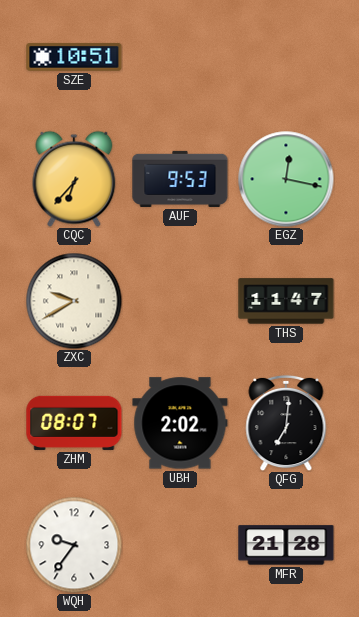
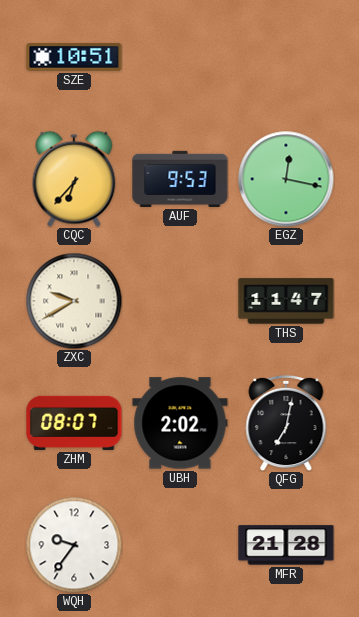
QFG: 7:01 -> 7:02
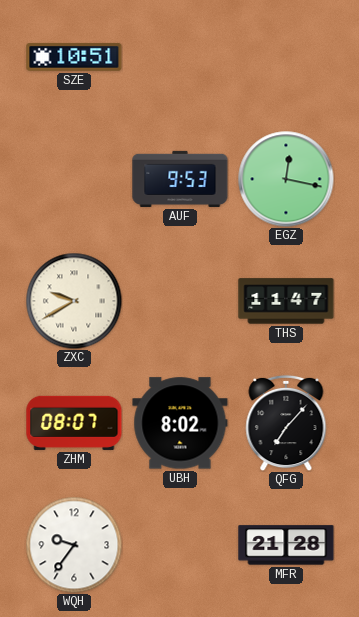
CQC: 6:37 -> none
UBH: 2:02 -> 8:02
QFG: 7:02 -> 7:07
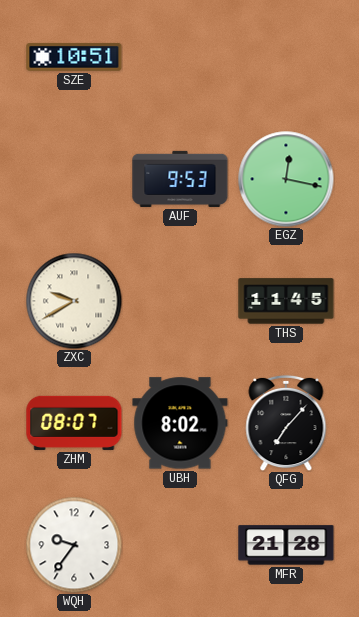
THS: 11:47 -> 11:45
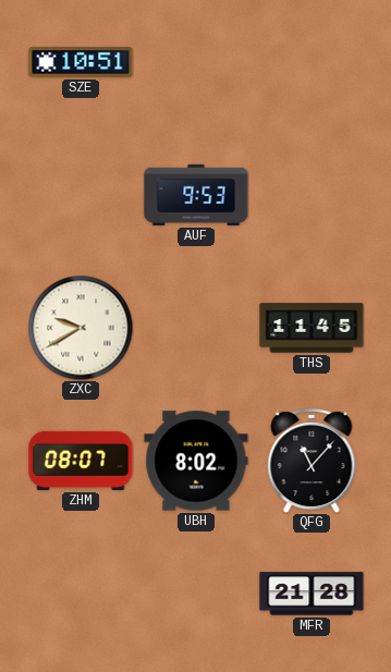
EGZ: 12:17 -> none
QFG: 7:07 -> 11:07
WQH: 9:36 -> none
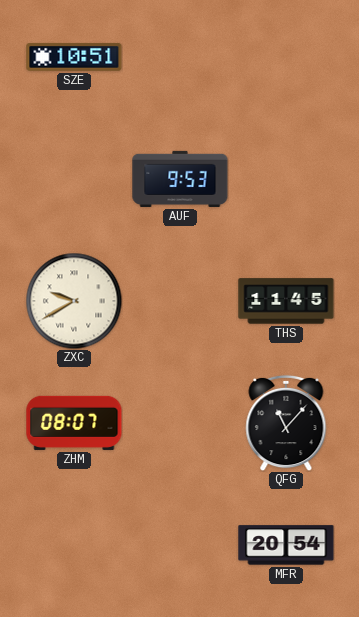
UBH: 8:02 -> none
MFR: 21:28 -> 20:54
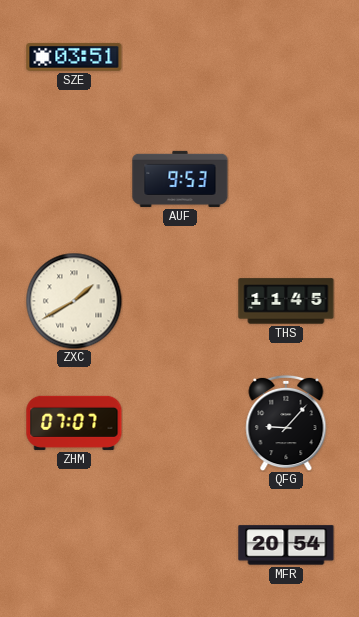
SZE: 10:51 -> 03:51
ZXC: 9:40 -> 1:40
ZHM: 08:07 -> 07:07
QFG: 11:07 -> 9:07
